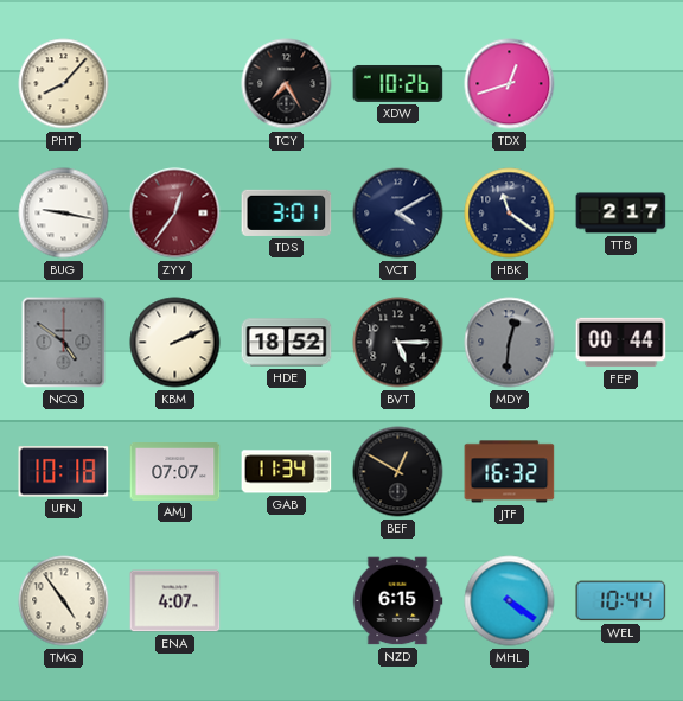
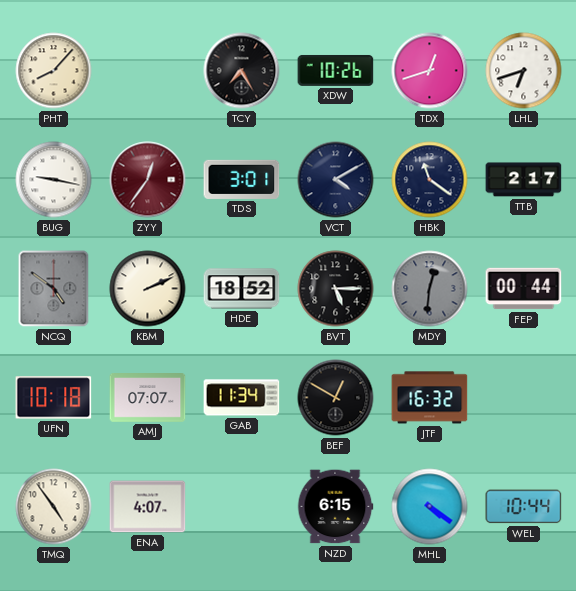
LHL: none -> 6:42
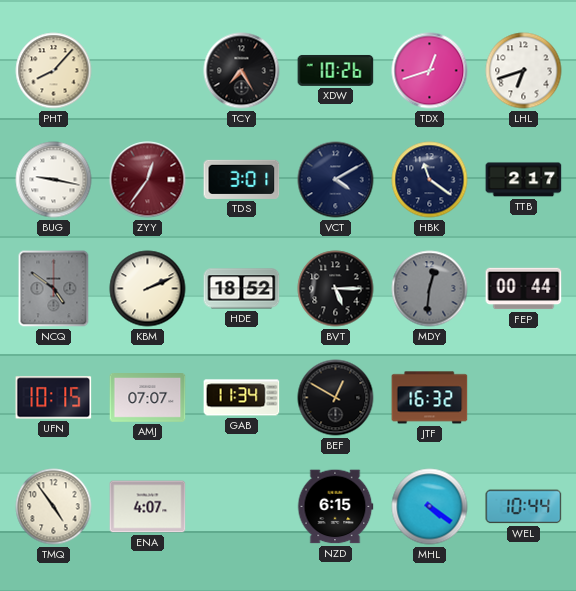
UFN: 10:18 -> 10:15
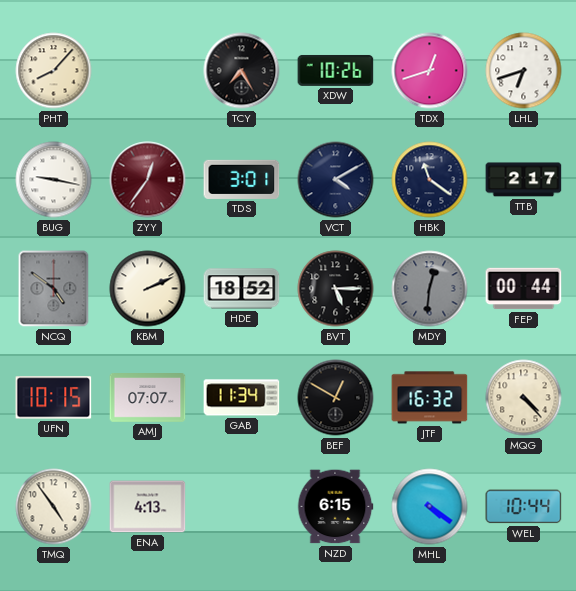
MQG: none -> 4:23
ENA: 4:07 -> 4:13
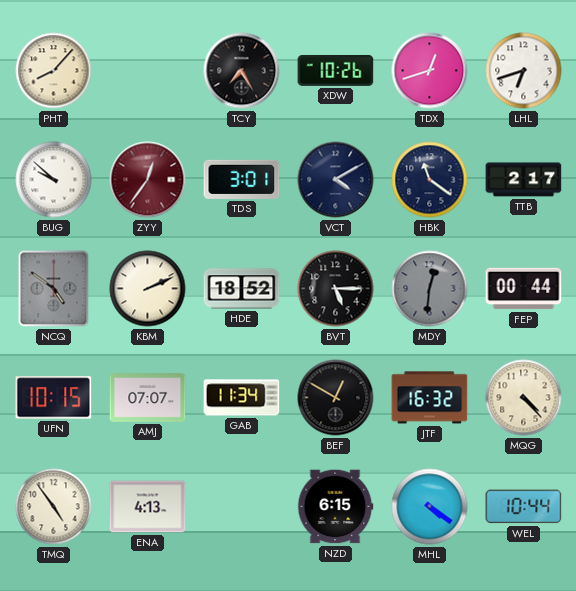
BUG: 9:17 -> 9:52
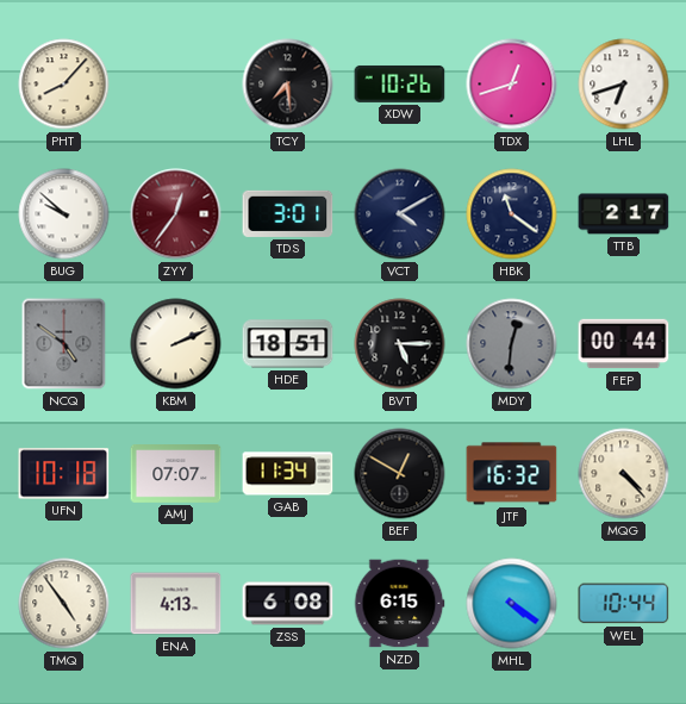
TCY: 7:25 -> 7:29
HDE: 18:52 -> 18:51
UFN: 10:15 -> 10:18
ZSS: none -> 6:08
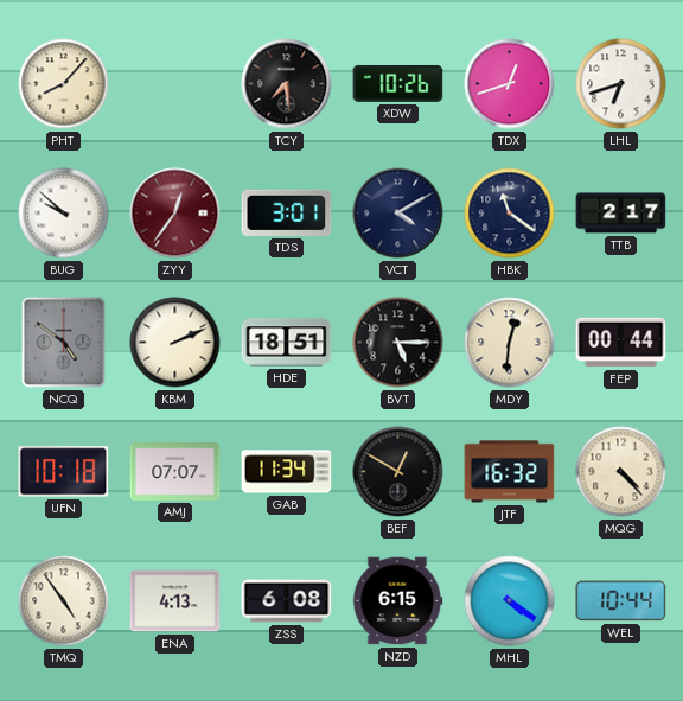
MDY dial: grey -> cream
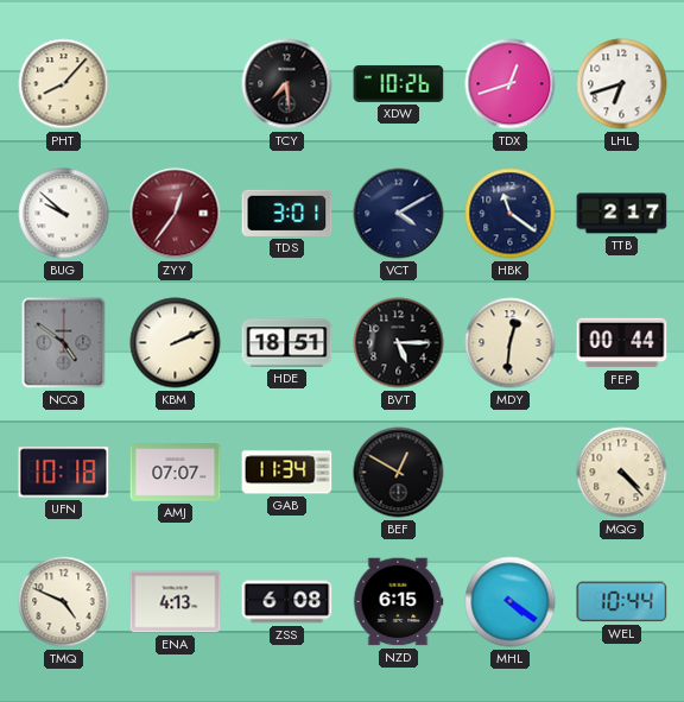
JTF: 16:32 -> none
TMQ: 4:54 -> 4:49
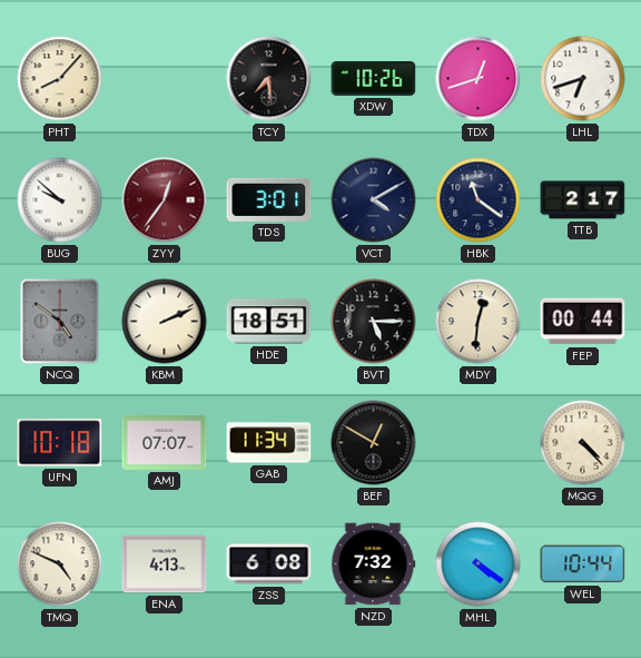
NZD: 6:15 -> 7:32
